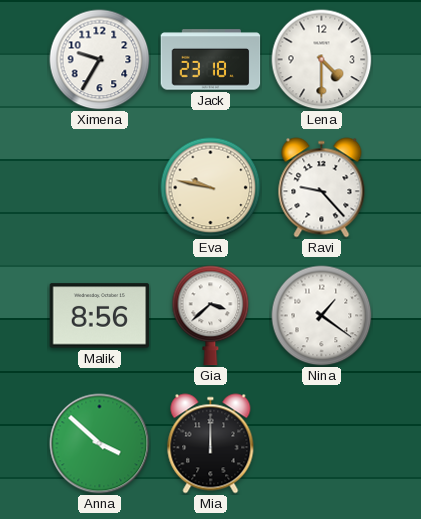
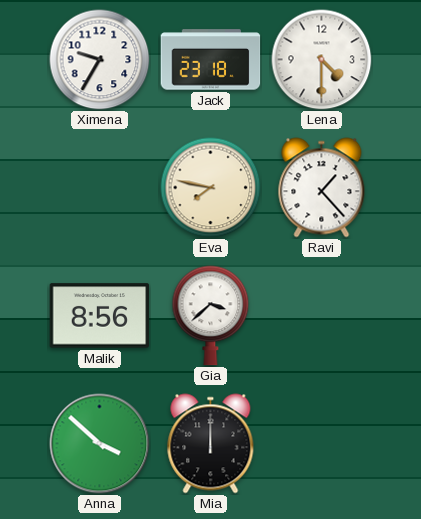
Eva: 9:47 -> 7:47
Ravi: 9:23 -> 1:23
Nina: 1:21 -> none
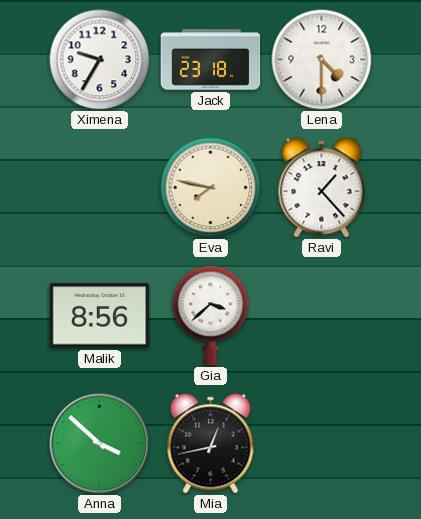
Mia: 12:00 -> 12:43
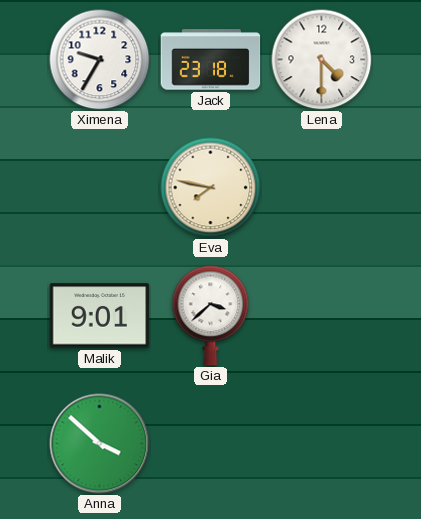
Ravi: 1:23 -> none
Malik: 8:56 -> 9:01
Mia: 12:43 -> none
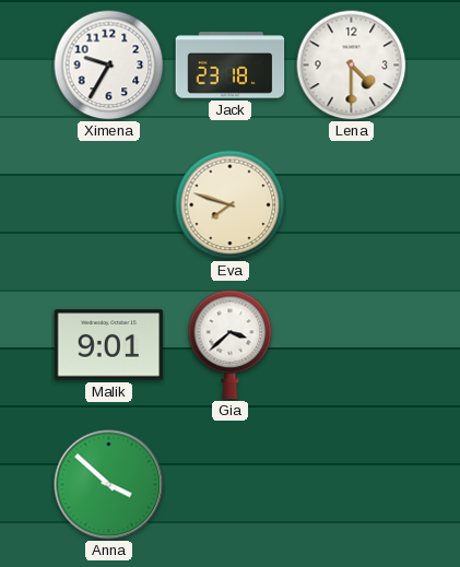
Eva: 7:47 -> 7:48
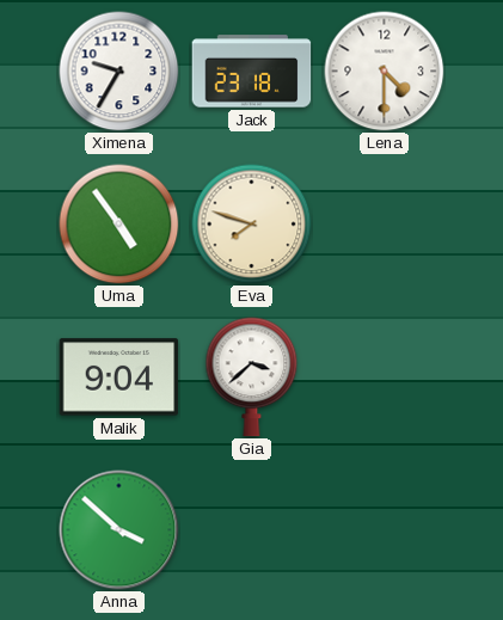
Uma: none -> 4:54
Malik: 9:01 -> 9:04
